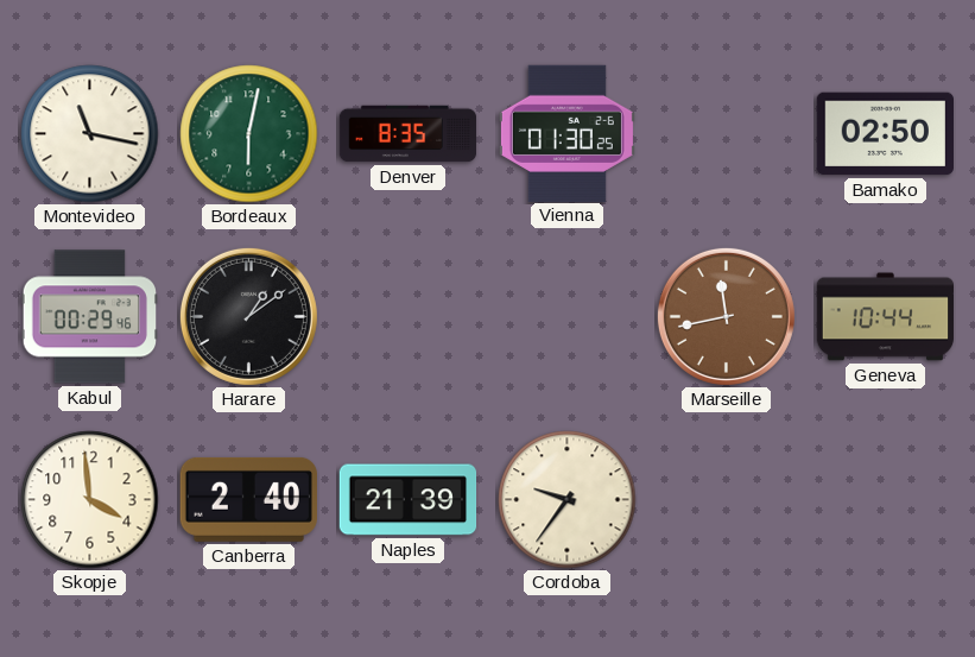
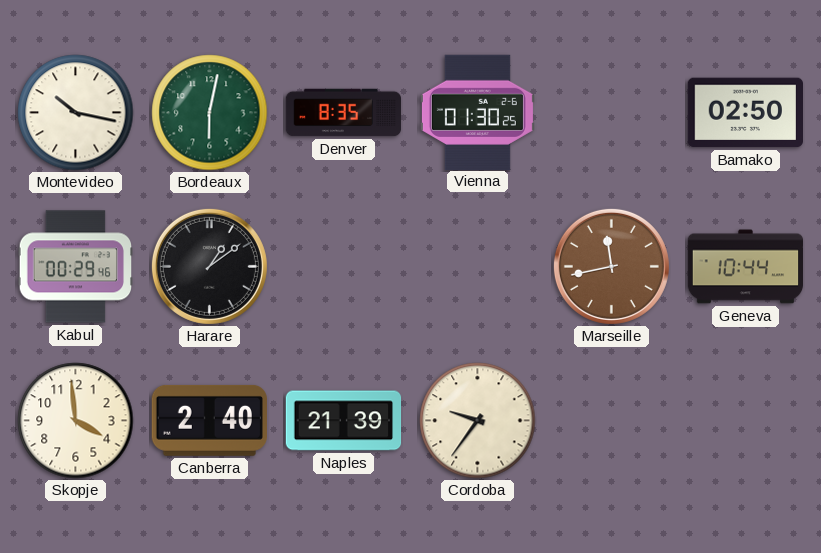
Montevideo: 11:17 -> 10:17
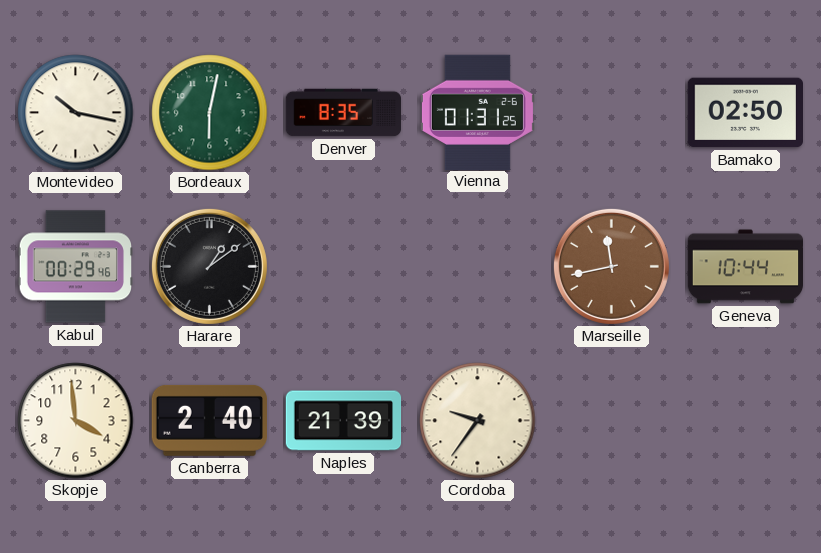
Vienna: 01:30 -> 01:31
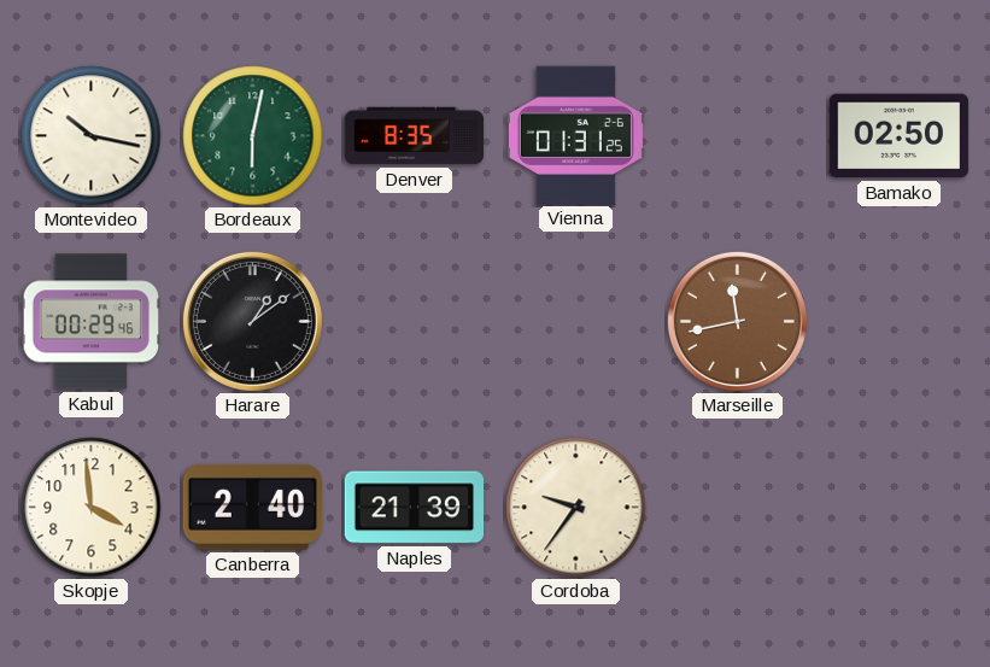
Geneva: 10:44 -> none
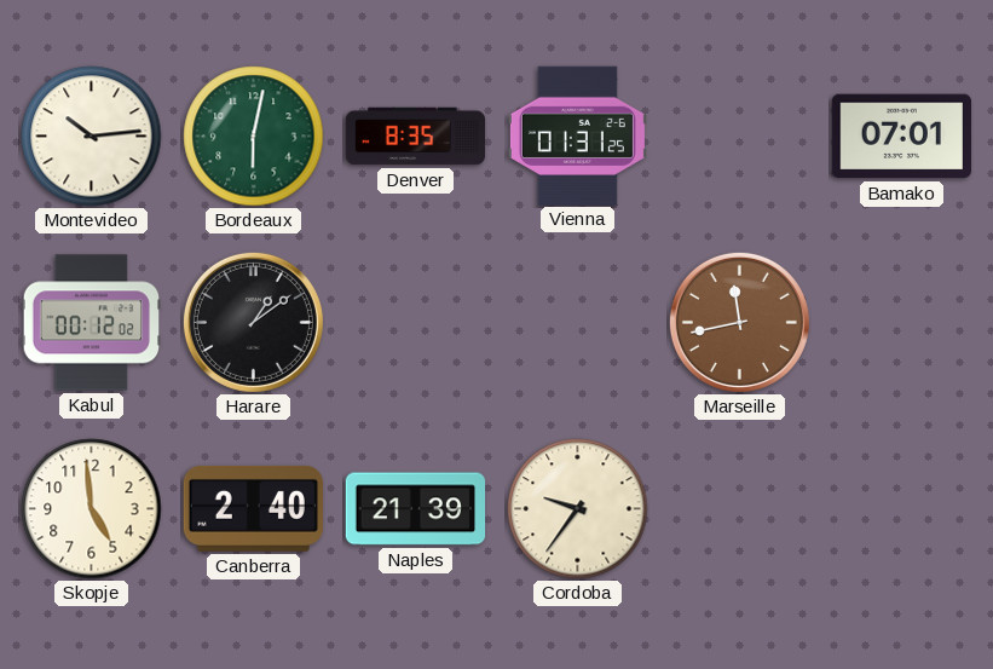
Montevideo: 10:17 -> 10:14
Bamako: 02:50 -> 07:01
Kabul: 00:29 -> 00:12
Skopje: 3:59 -> 4:59
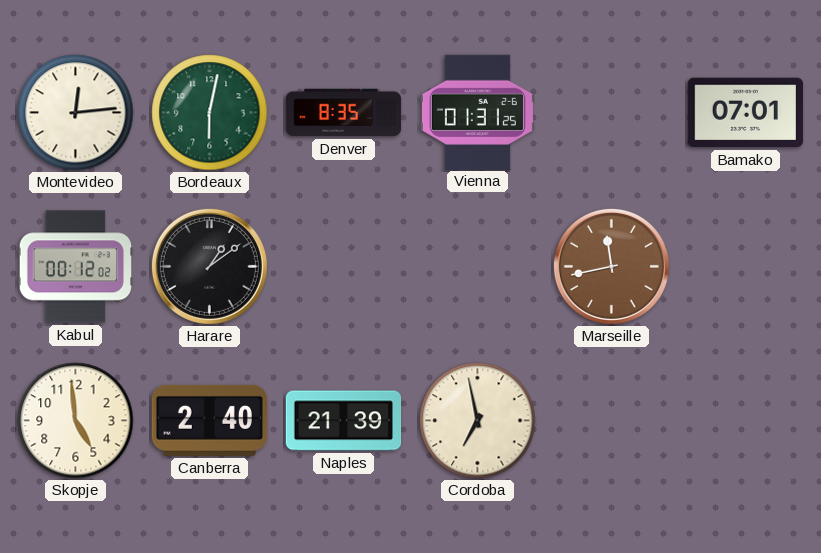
Montevideo: 10:14 -> 12:14
Cordoba: 9:36 -> 6:58
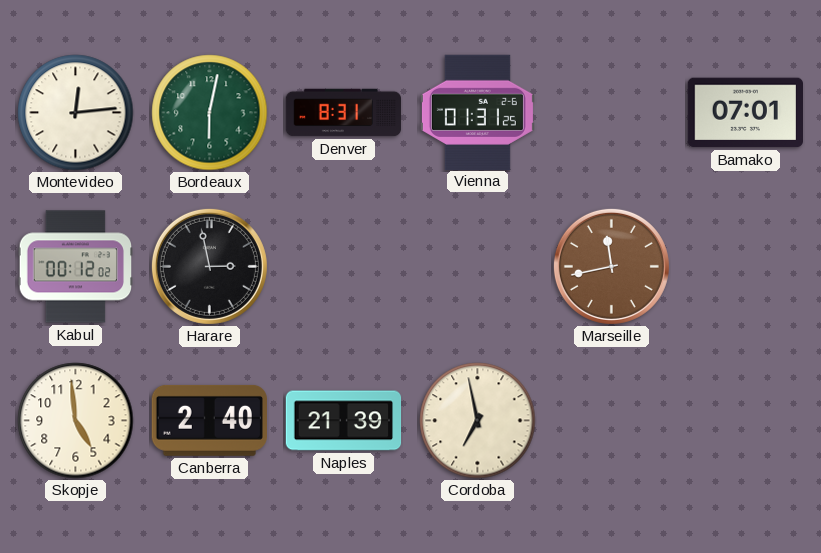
Denver: 8:35 -> 8:31
Harare: 1:09 -> 2:58
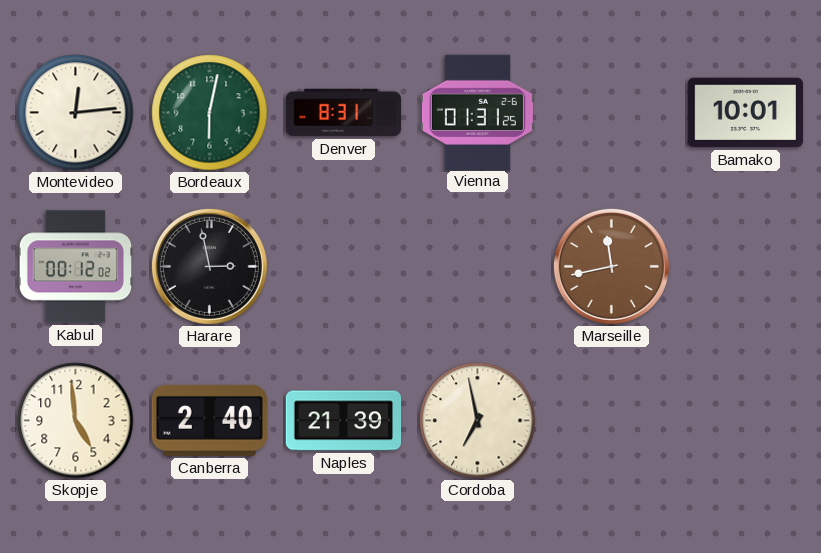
Bamako: 07:01 -> 10:01
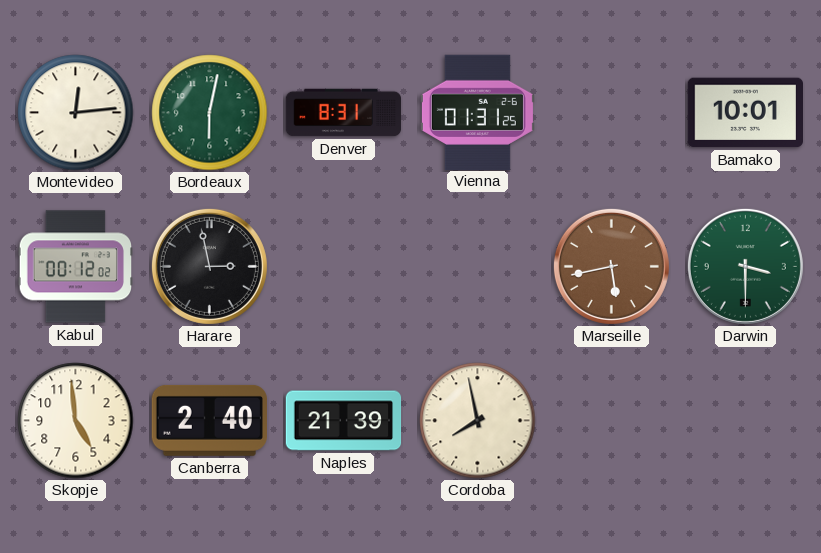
Marseille: 11:43 -> 5:43
Darwin: none -> 3:30
Cordoba: 6:58 -> 7:58
